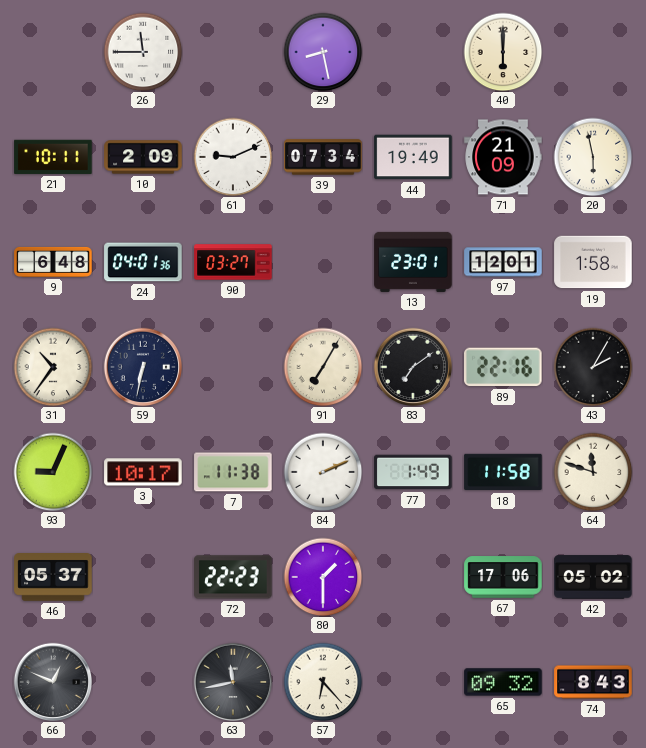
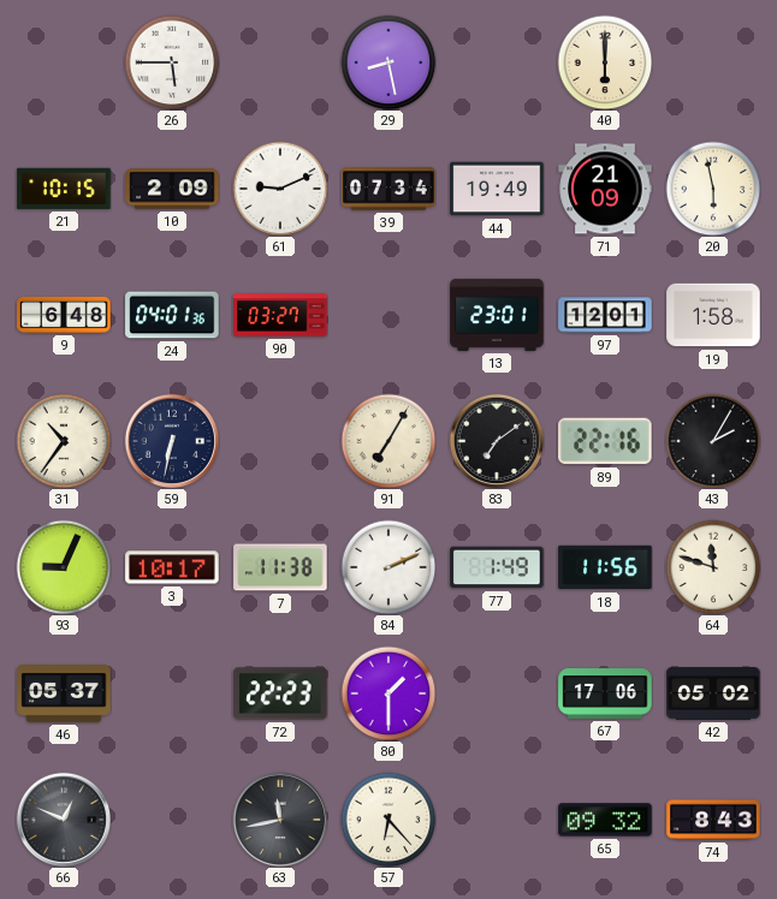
26: 11:45 -> 5:45
21: 10:11 -> 10:15
18: 11:58 -> 11:56
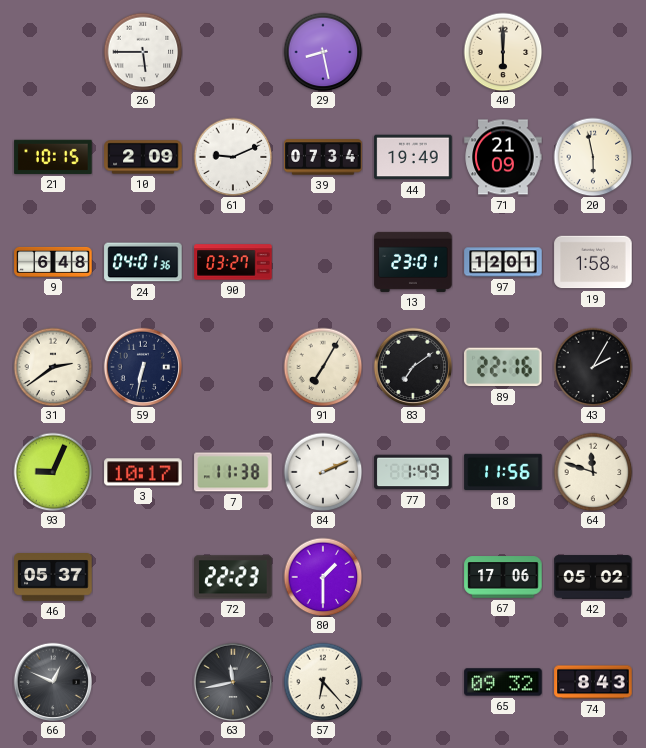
31: 10:36 -> 2:39
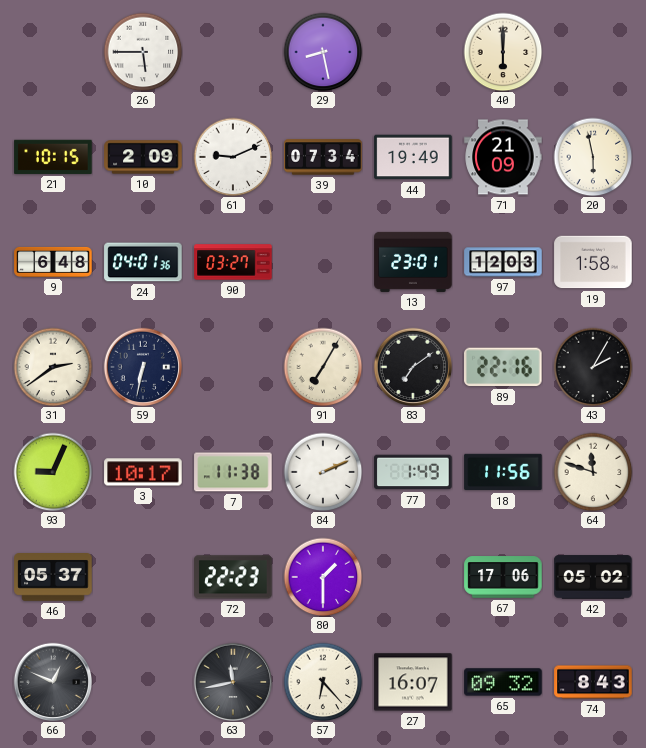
97: 12:01 -> 12:03
27: none -> 16:07
